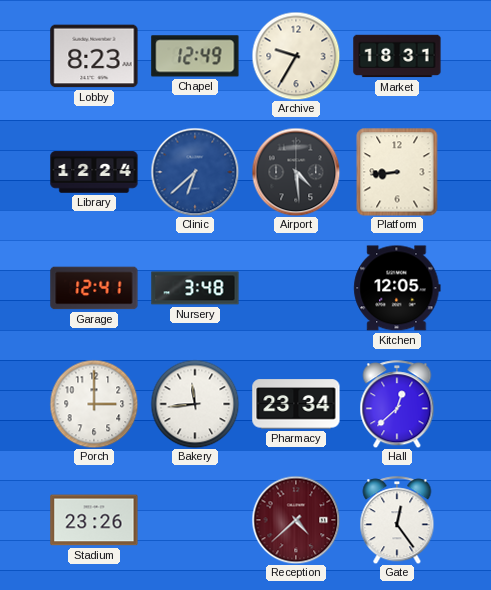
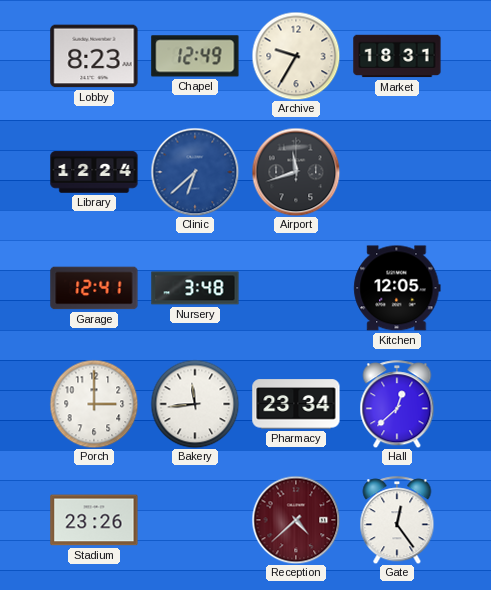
Airport: 4:29 -> 11:42
Platform: 8:44 -> none
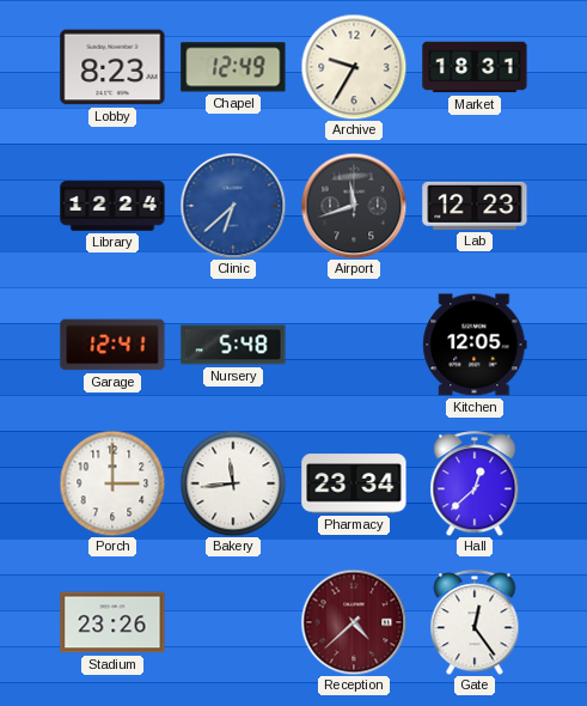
Lab: none -> 12:23
Nursery: 3:48 -> 5:48
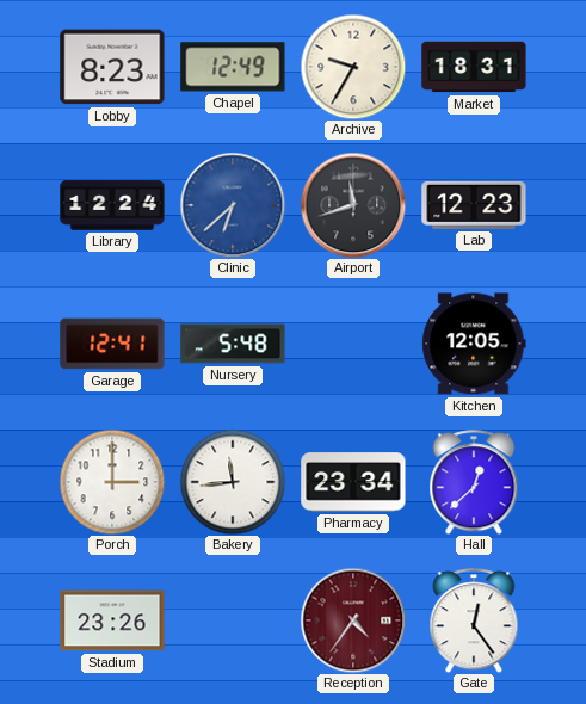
Reception: 4:38 -> 4:36
